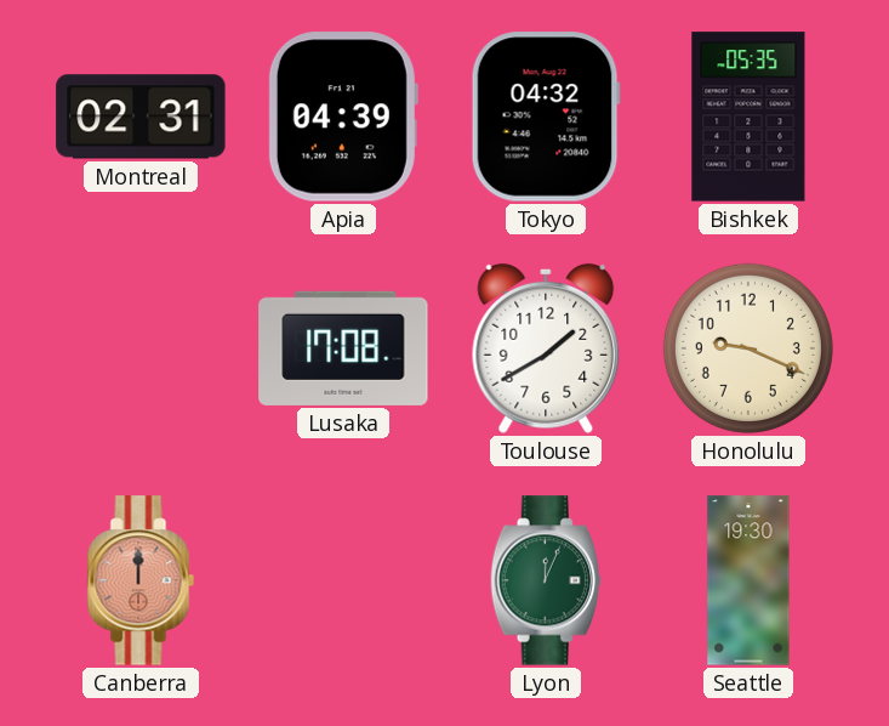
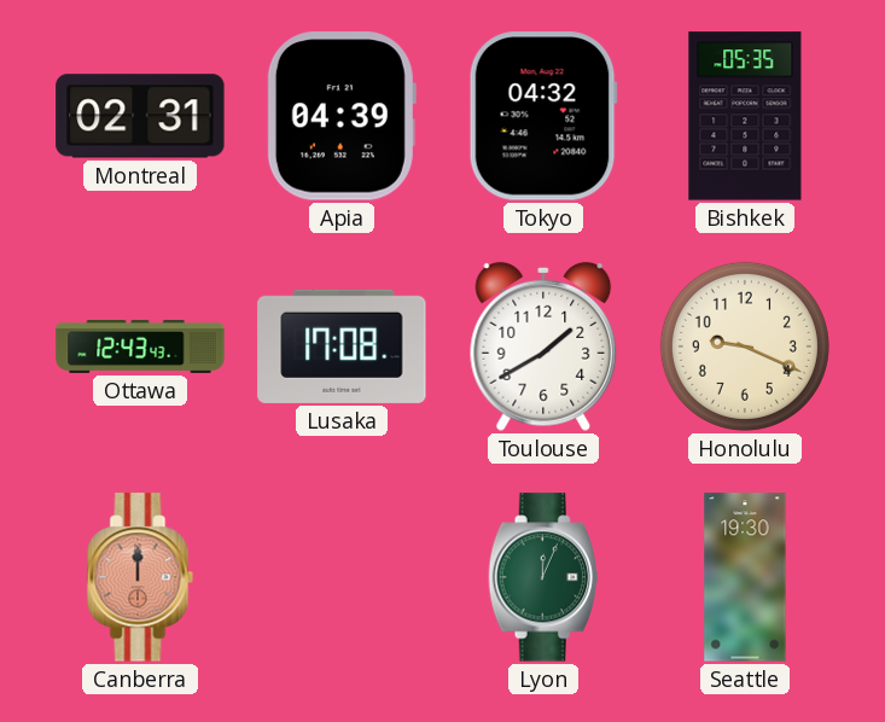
Ottawa: none -> 12:43
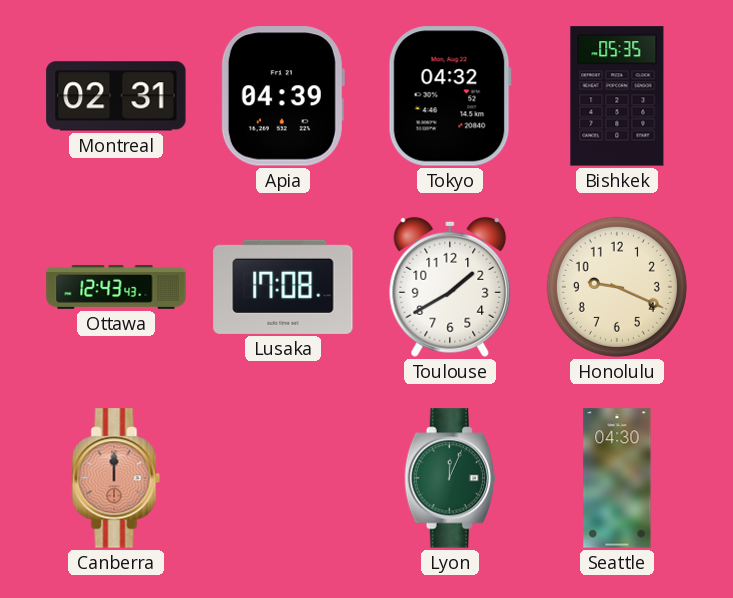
Seattle: 19:30 -> 04:30
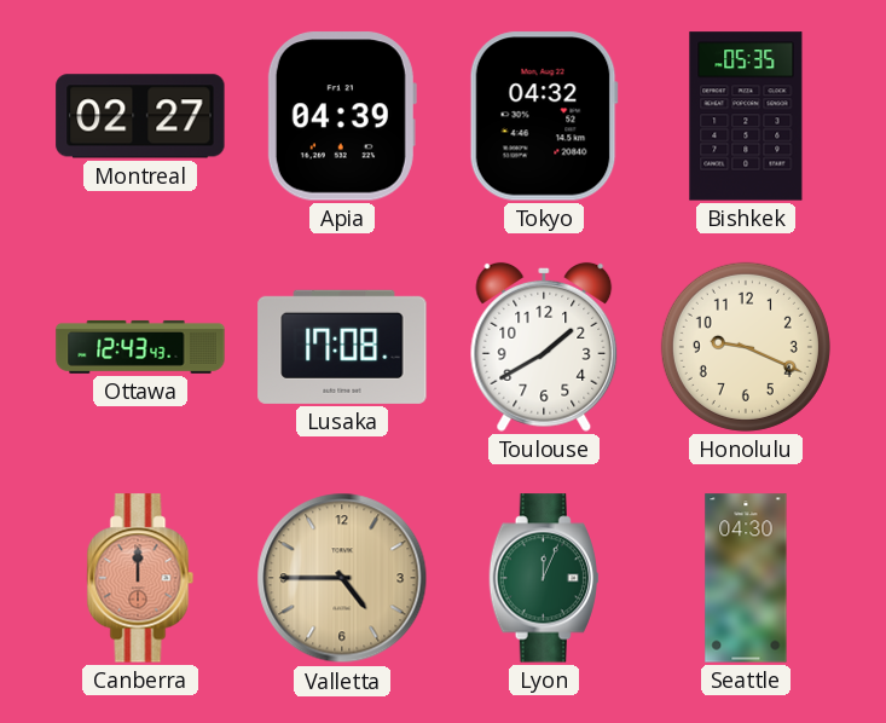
Montreal: 02:31 -> 02:27
Valletta: none -> 4:45
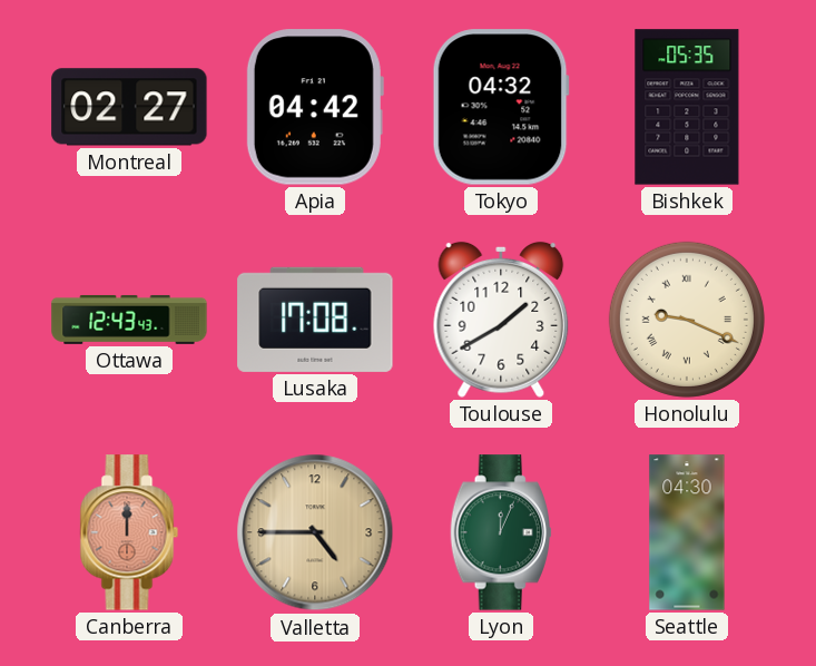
Apia: 04:39 -> 04:42
Honolulu numerals: Arabic -> Roman
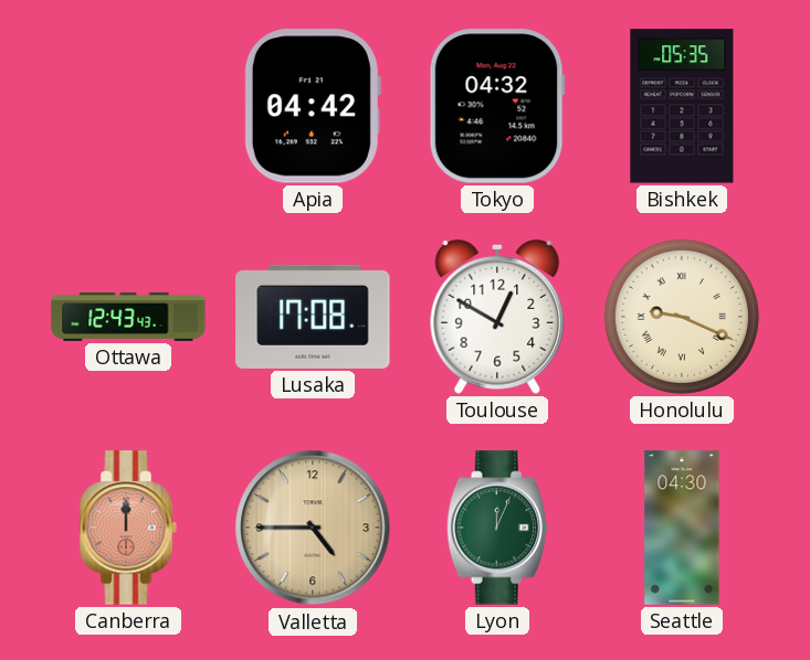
Montreal: 02:27 -> none
Toulouse: 1:40 -> 12:50
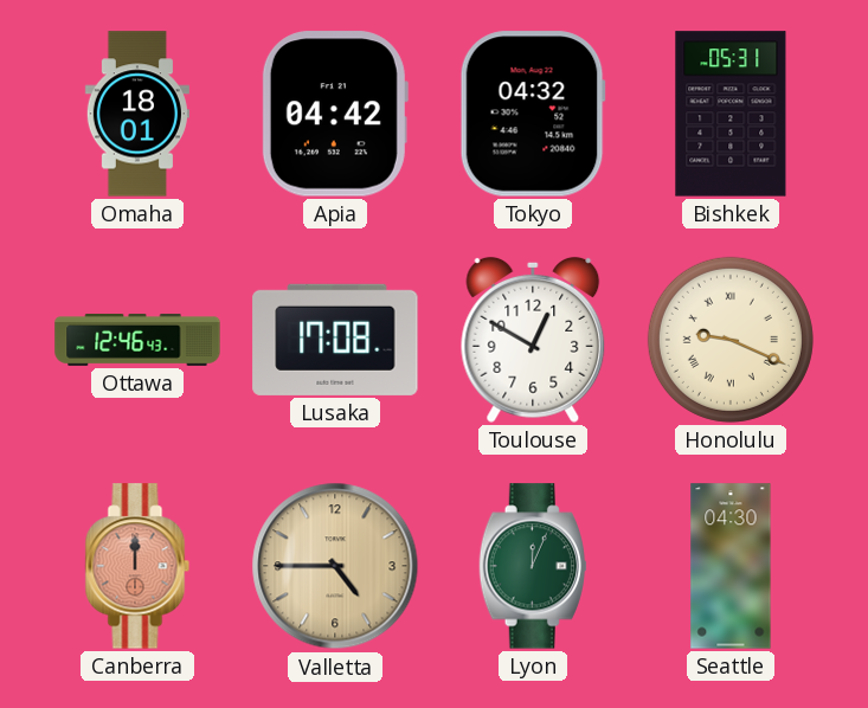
Omaha: none -> 18:01
Bishkek: 05:35 -> 05:31
Ottawa: 12:43 -> 12:46
